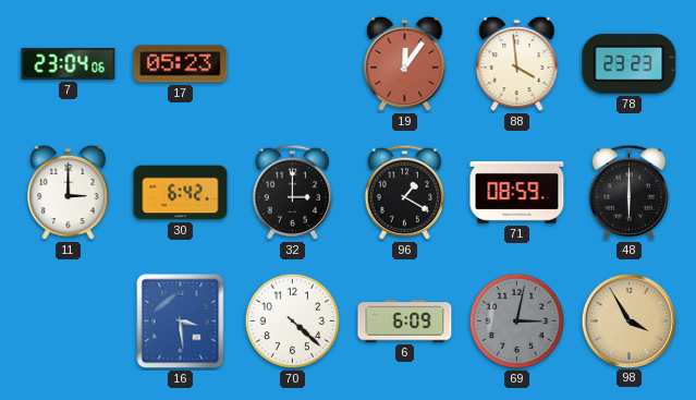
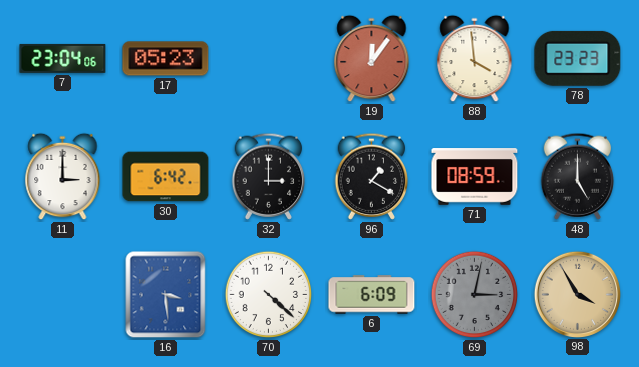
48: 6:00 -> 5:00
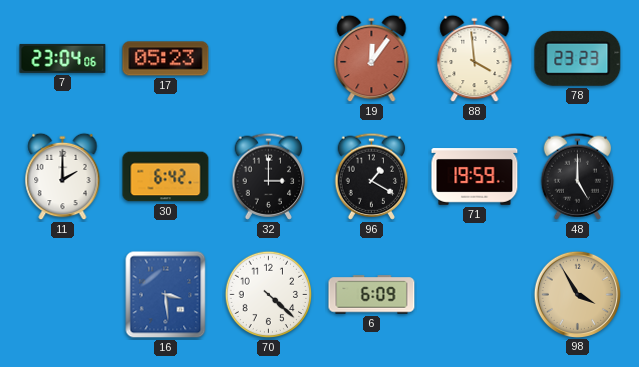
11: 3:00 -> 2:00
71: 08:59 -> 19:59
69: 3:02 -> none
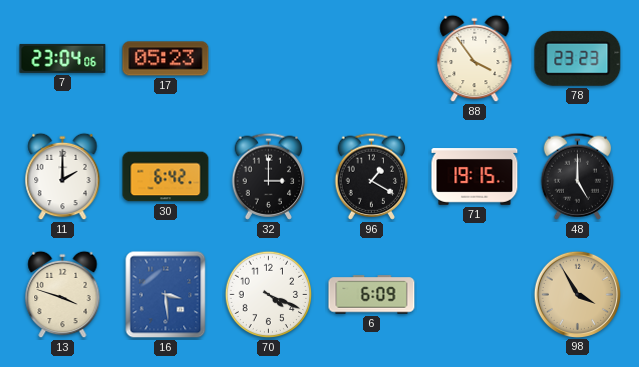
19: 12:06 -> none
88: 3:59 -> 3:54
71: 19:59 -> 19:15
13: none -> 3:48
70: 4:22 -> 4:19
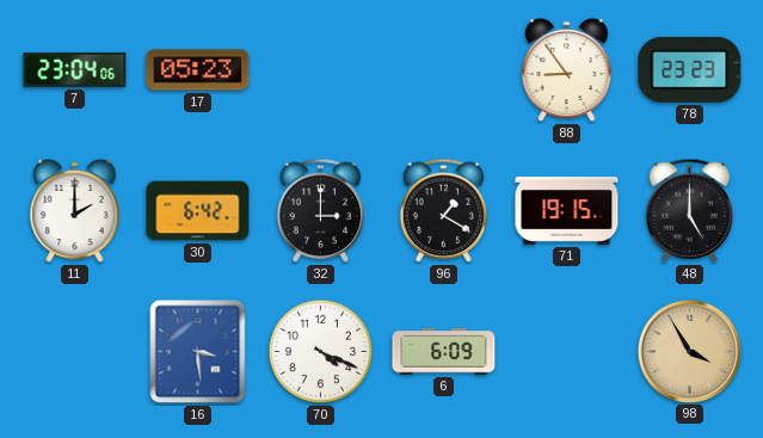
88: 3:54 -> 8:54
13: 3:48 -> none
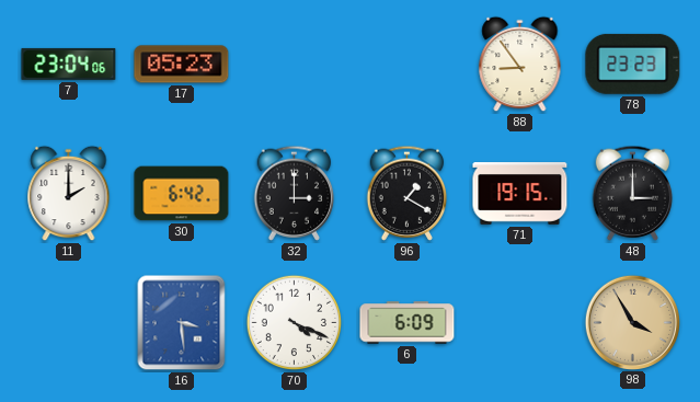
48: 5:00 -> 3:00
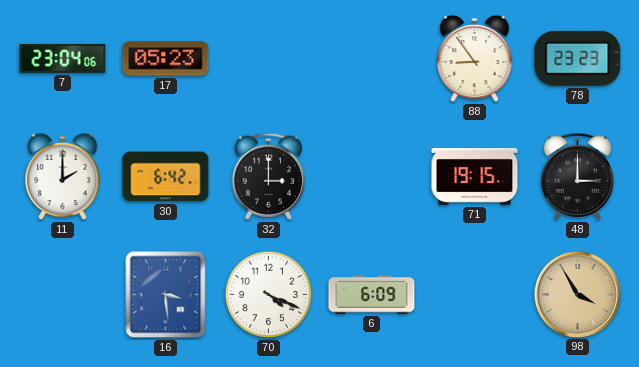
96: 1:20 -> none
